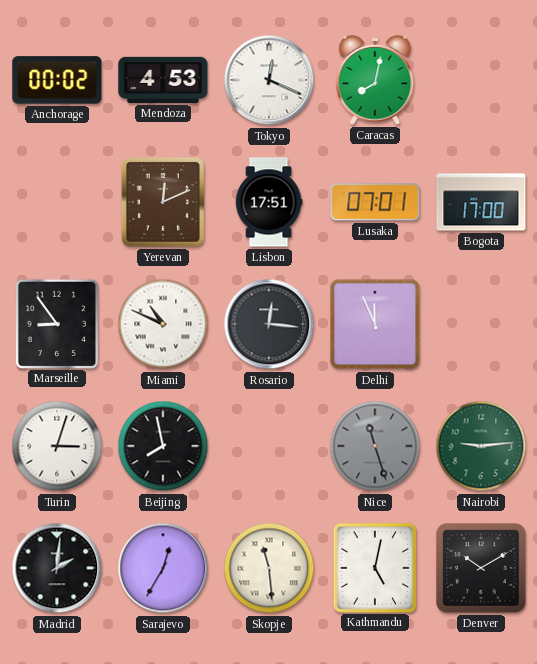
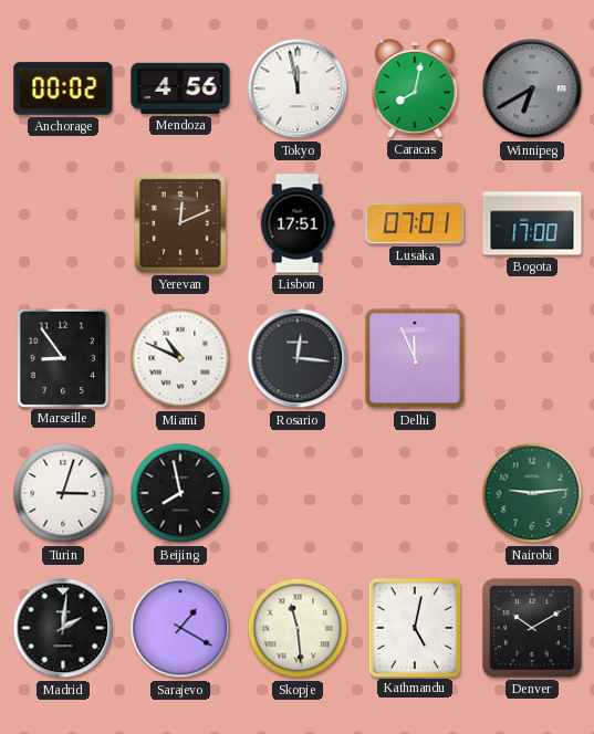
Mendoza: 4:53 -> 4:56
Tokyo: 12:19 -> 11:58
Winnipeg: none -> 6:40
Nice: 11:27 -> none
Sarajevo: 12:35 -> 1:20
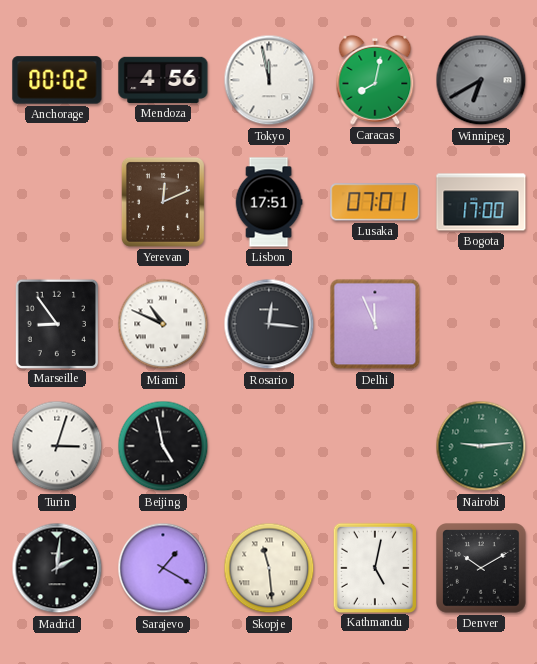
Beijing: 7:58 -> 4:58
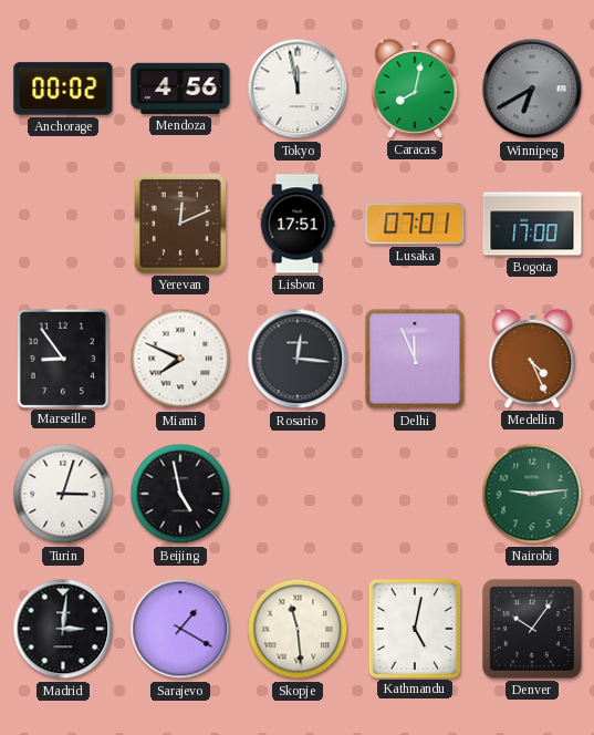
Miami: 10:49 -> 7:49
Medellin: none -> 4:26
Madrid: 2:01 -> 3:01
Denver: 10:10 -> 10:06
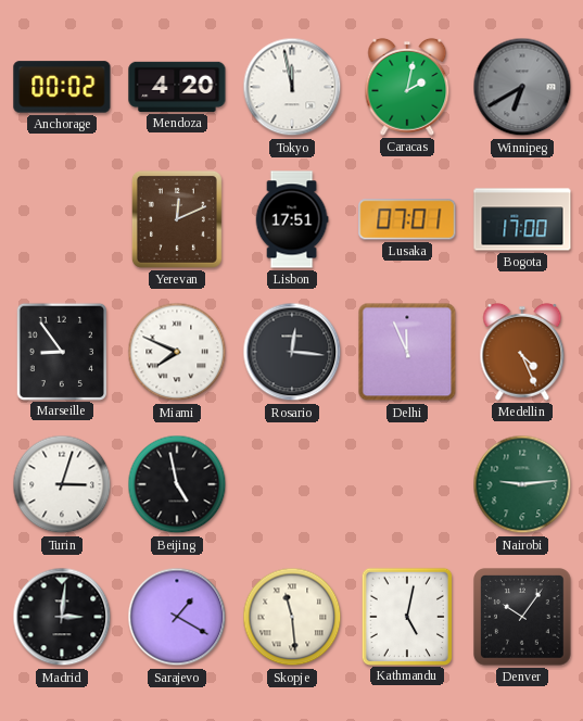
Mendoza: 4:56 -> 4:20
Caracas: 8:02 -> 2:02
